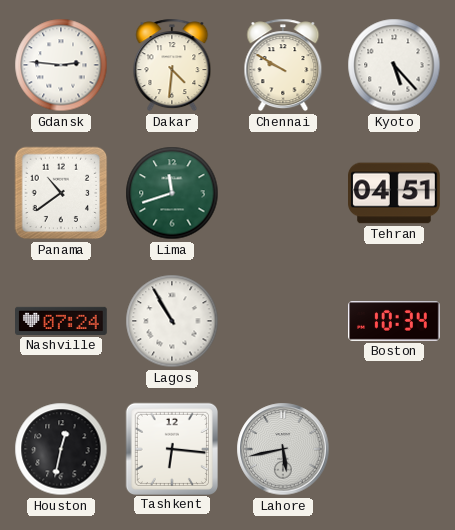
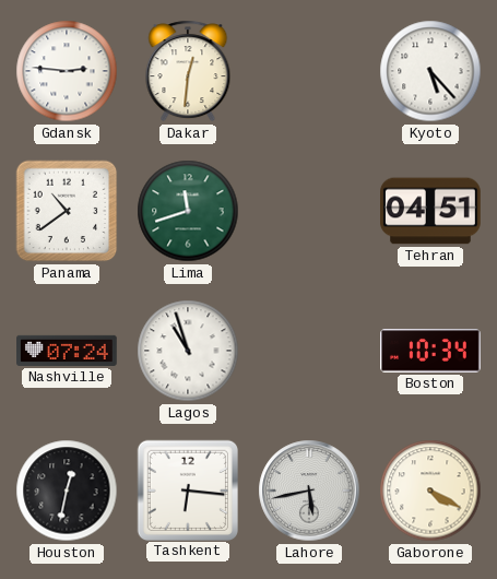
Dakar: 4:31 -> 12:31
Chennai: 9:50 -> none
Lagos: 10:55 -> 10:57
Gaborone: none -> 4:20
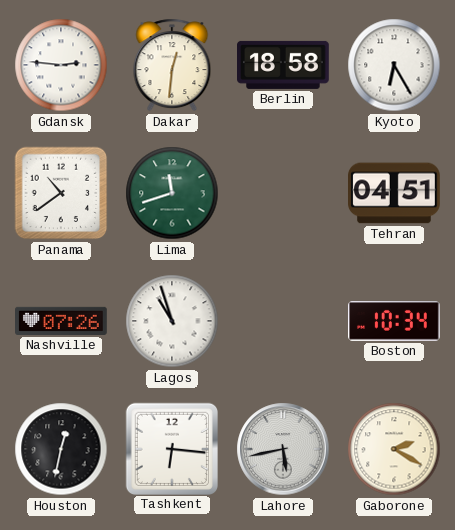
Berlin: none -> 18:58
Kyoto: 5:23 -> 6:25
Nashville: 07:24 -> 07:26
Gaborone: 4:20 -> 2:20
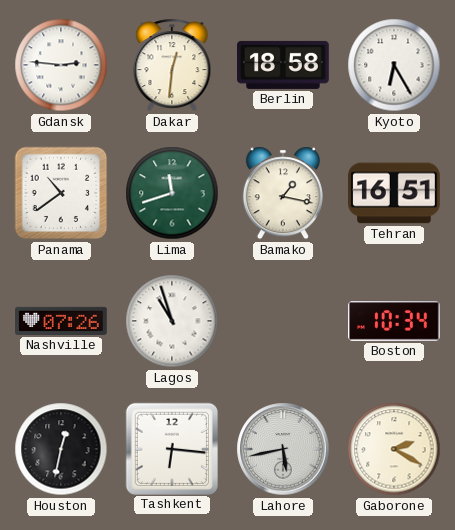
Bamako: none -> 1:17
Tehran: 04:51 -> 16:51
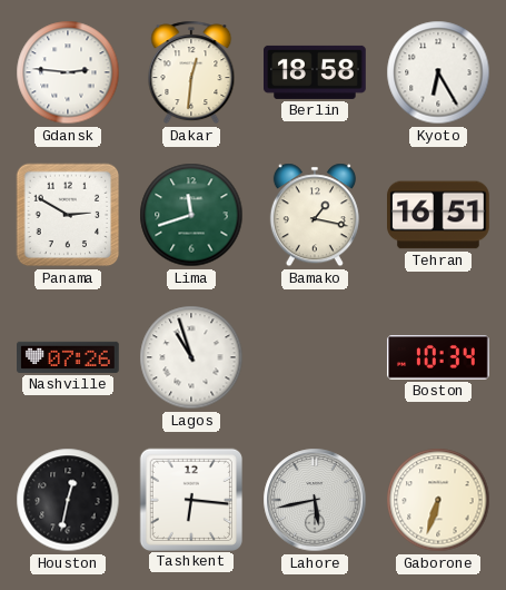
Panama: 10:39 -> 2:50
Gaborone: 2:20 -> 6:33
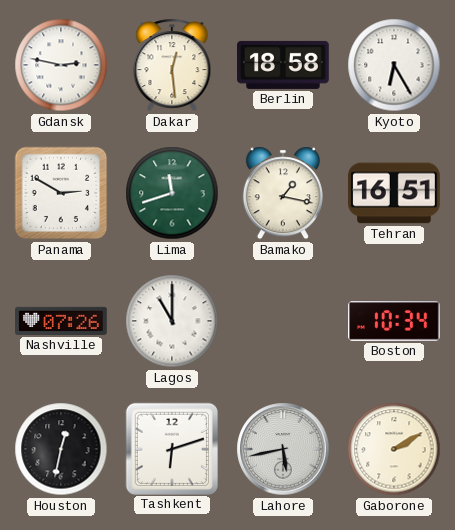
Gdansk: 2:46 -> 2:47
Dakar: 12:31 -> 12:29
Lagos: 10:57 -> 11:00
Tashkent: 6:16 -> 6:12
Gaborone: 6:33 -> 2:10
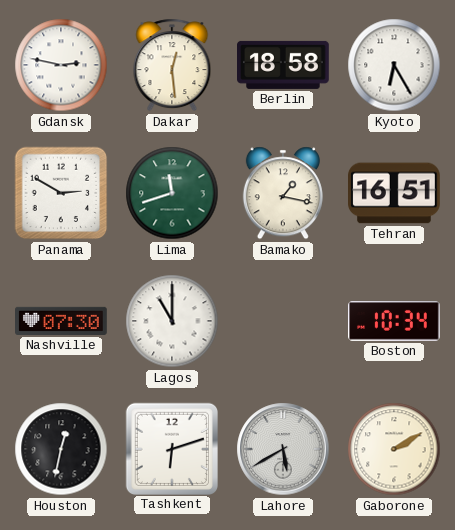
Nashville: 07:26 -> 07:30
Lahore: 5:43 -> 5:40
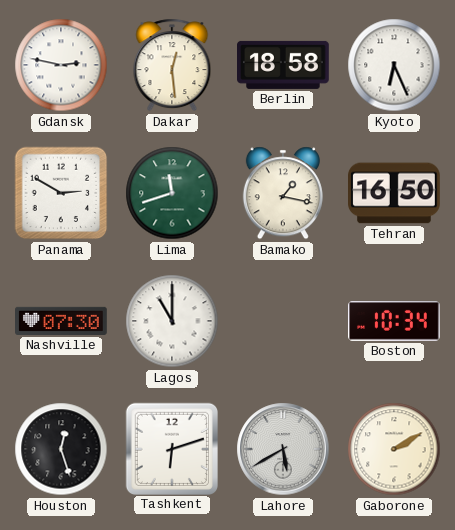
Kyoto: 6:25 -> 6:26
Tehran: 16:51 -> 16:50
Houston: 12:32 -> 12:27
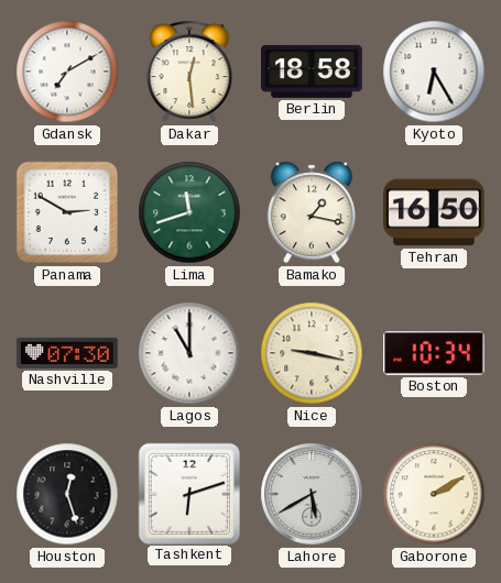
Gdansk: 2:47 -> 7:10
Kyoto: 6:26 -> 6:25
Nice: none -> 9:17
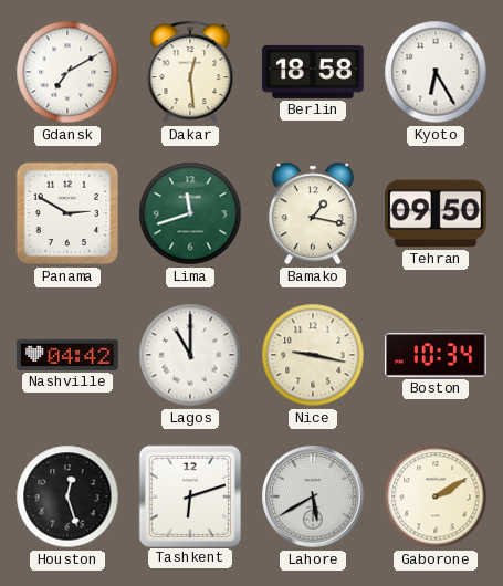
Tehran: 16:50 -> 09:50
Nashville: 07:30 -> 04:42
